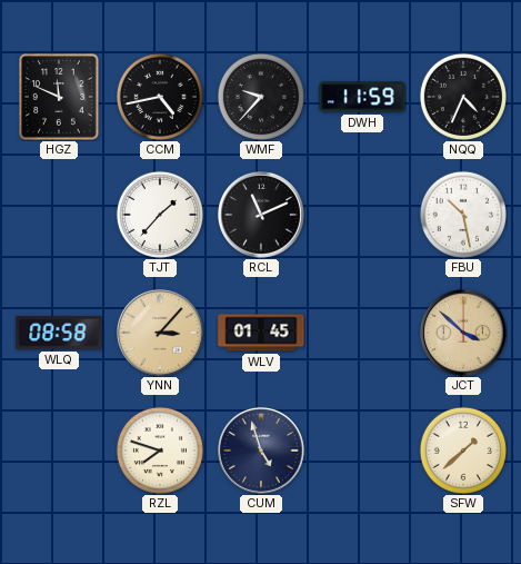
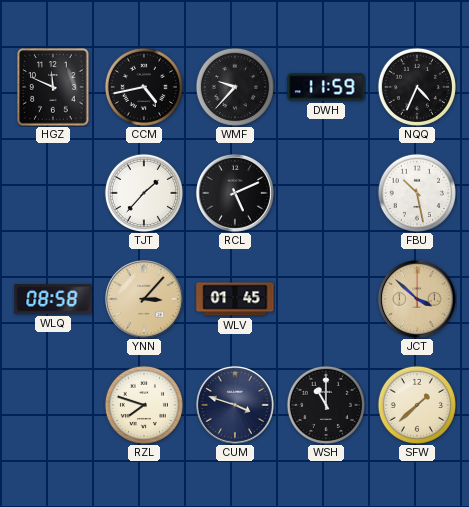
RCL: 11:11 -> 5:11
CUM: 4:57 -> 3:48
WSH: none -> 11:00
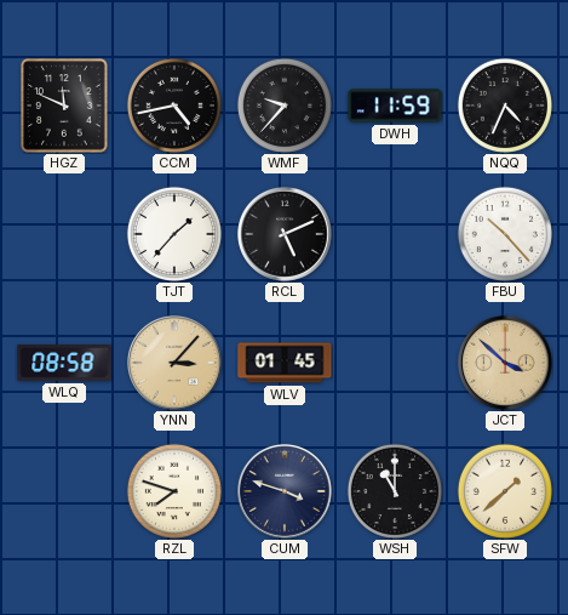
FBU: 10:28 -> 10:23
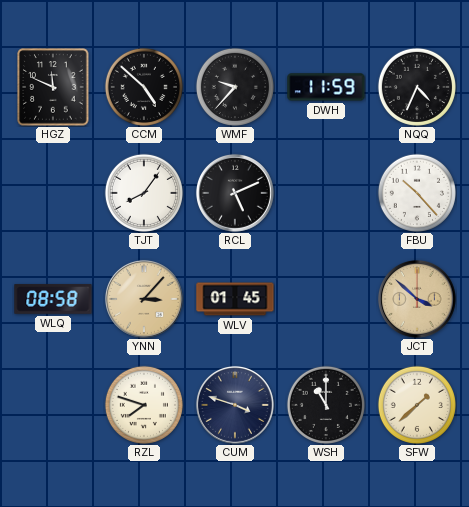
CCM: 4:43 -> 4:52
TJT: 1:37 -> 8:06
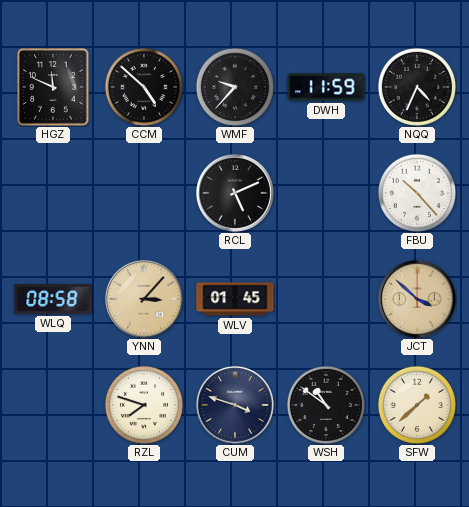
TJT: 8:06 -> none
WSH: 11:00 -> 10:51
